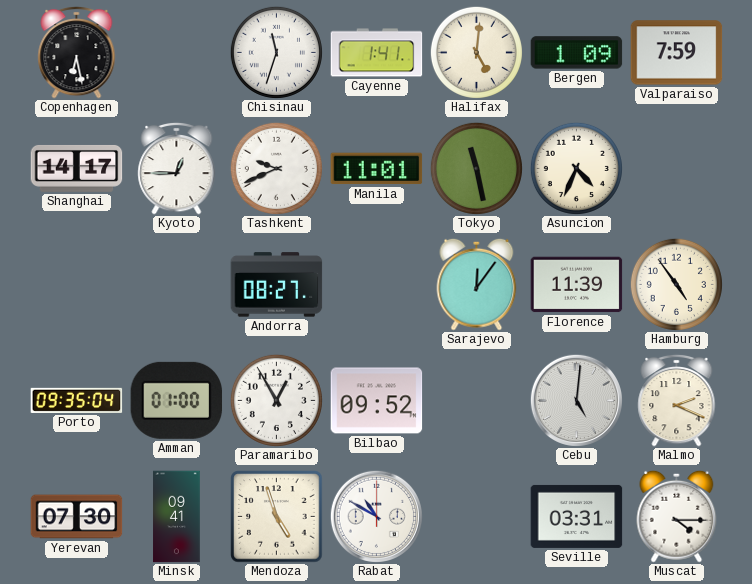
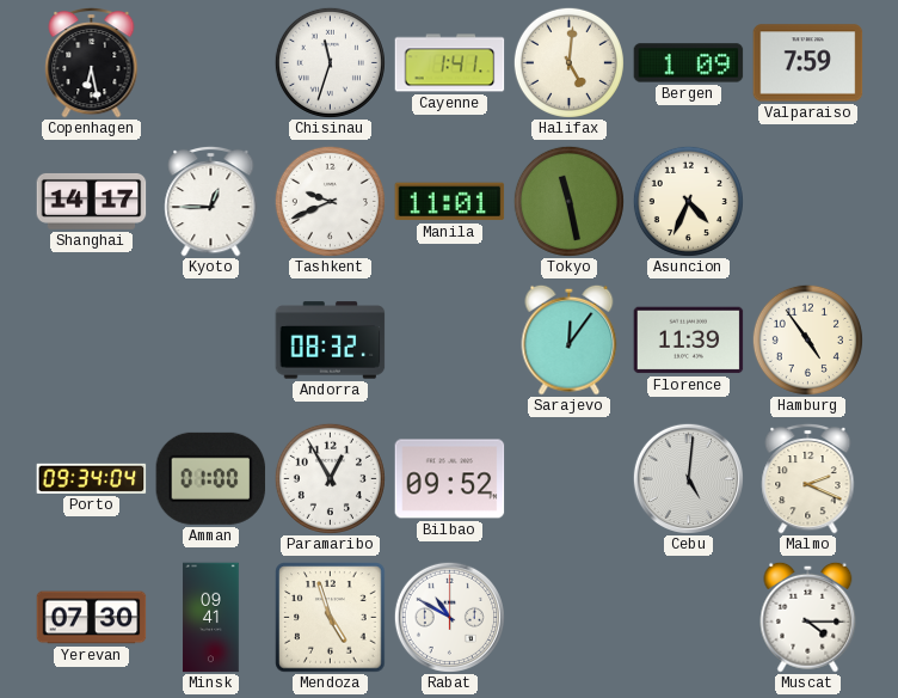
Andorra: 08:27 -> 08:32
Porto: 09:35 -> 09:34
Seville: 03:31 -> none
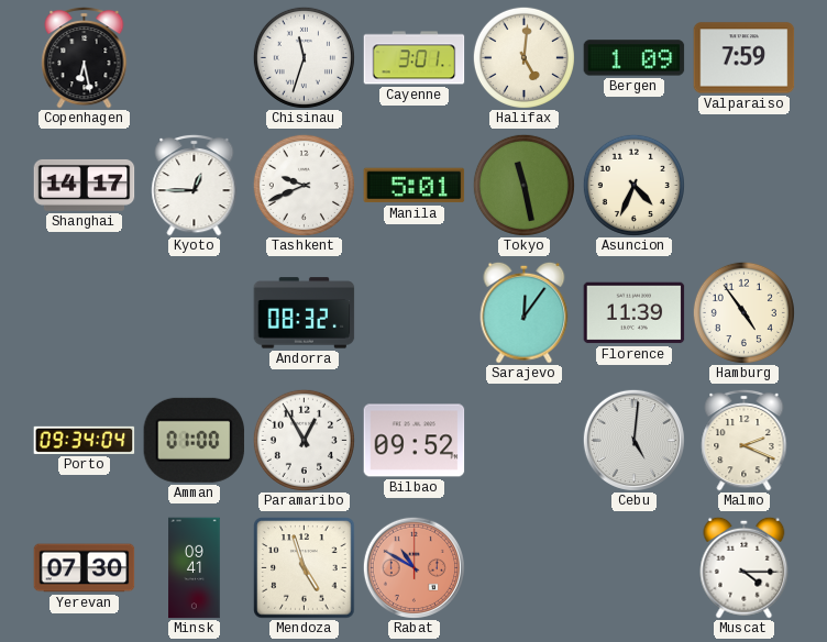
Cayenne: 1:41 -> 3:01
Manila: 11:01 -> 5:01
Rabat dial: white -> salmon
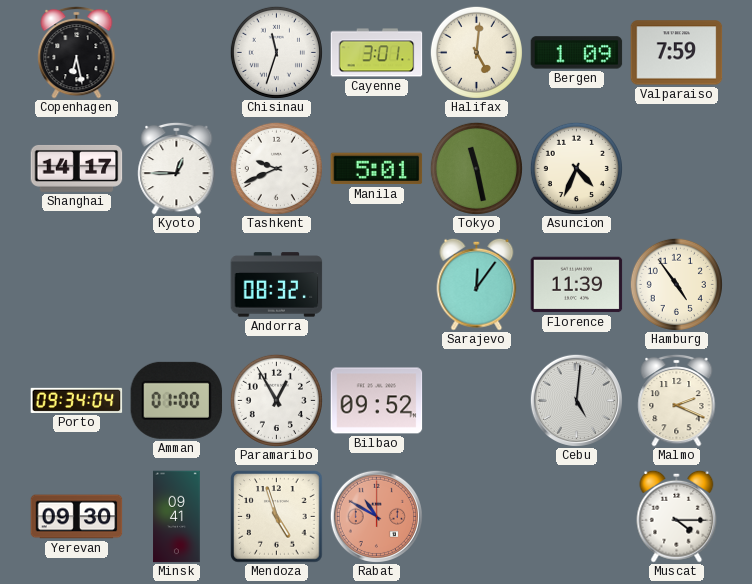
Yerevan: 07:30 -> 09:30
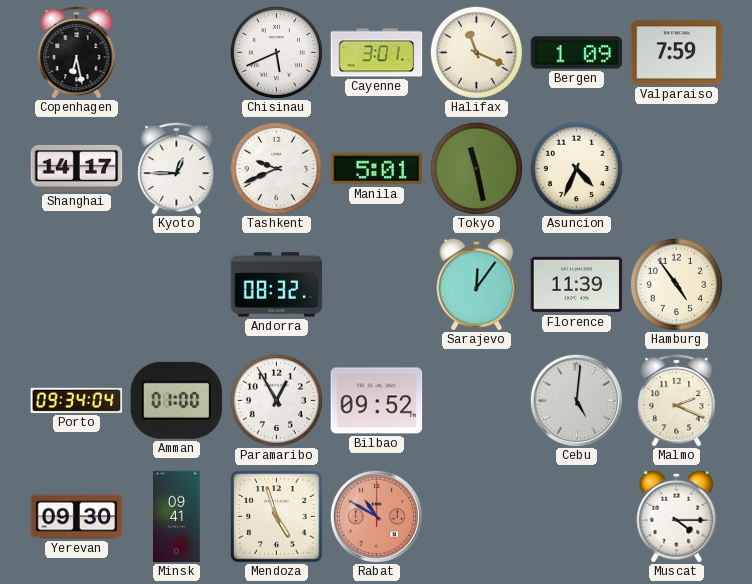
Chisinau: 11:33 -> 5:41
Halifax: 5:01 -> 11:19
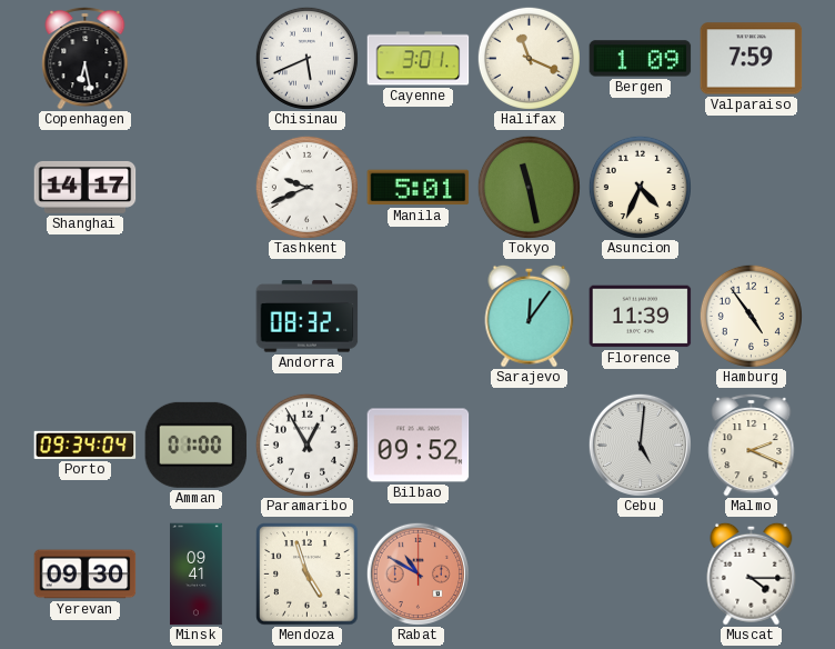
Kyoto: 12:45 -> none
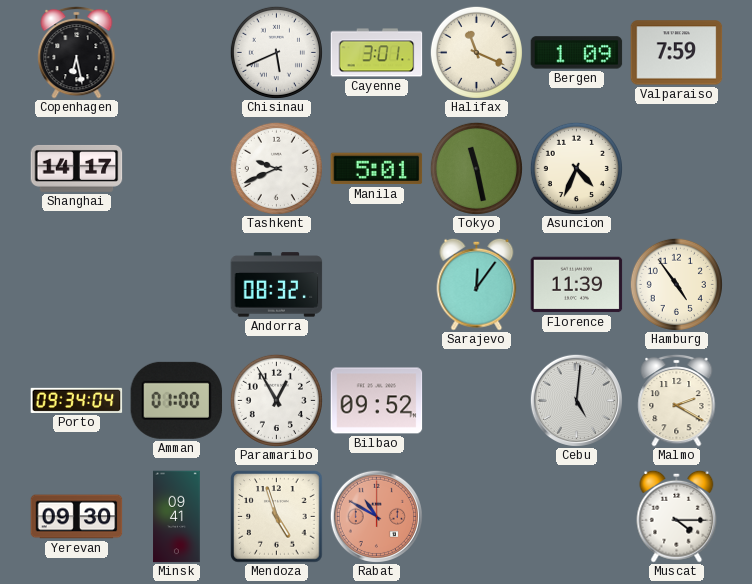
Malmo: 2:19 -> 2:20
